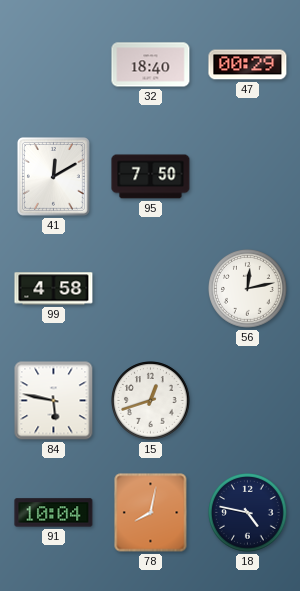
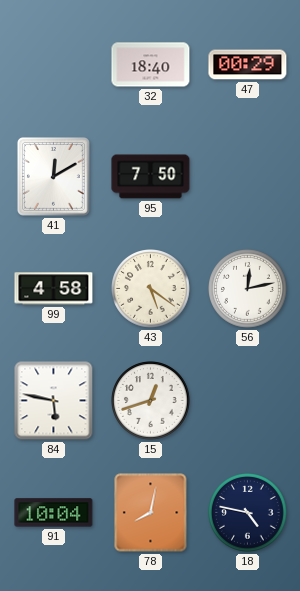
43: none -> 5:21
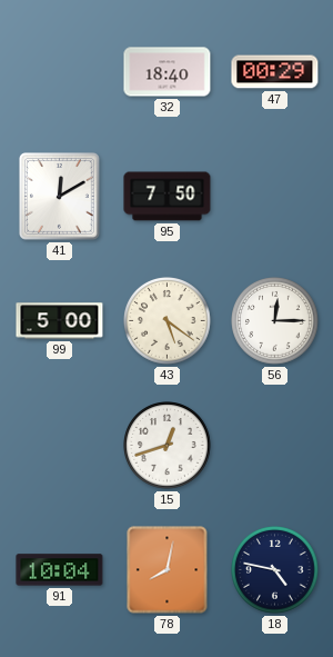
99: 4:58 -> 5:00
56: 12:13 -> 12:15
84: 5:47 -> none
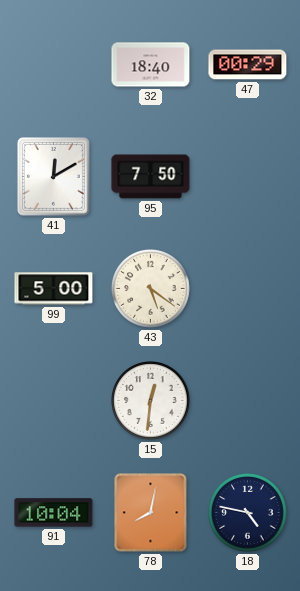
56: 12:15 -> none
15: 12:42 -> 12:31
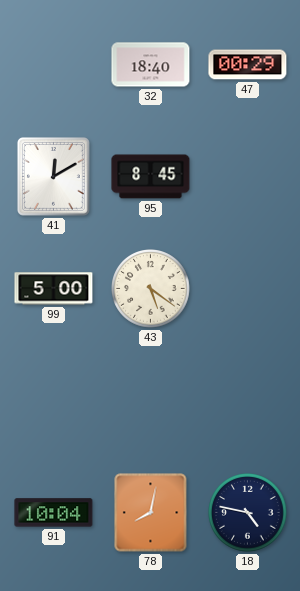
95: 7:50 -> 8:45
15: 12:31 -> none
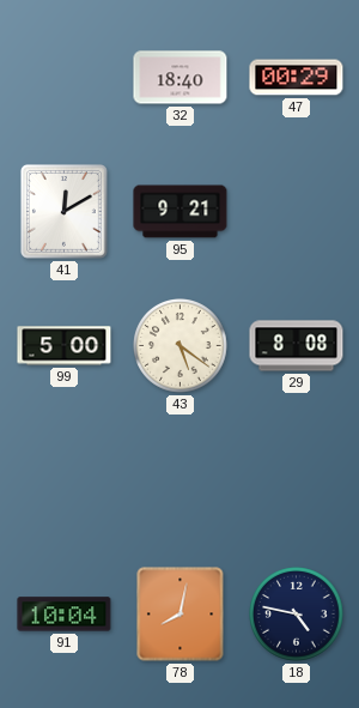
95: 8:45 -> 9:21
29: none -> 8:08
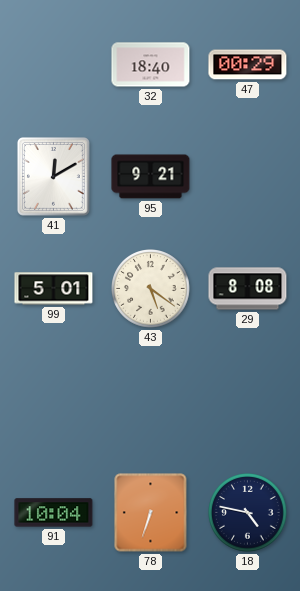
99: 5:00 -> 5:01
78: 8:02 -> 6:33
